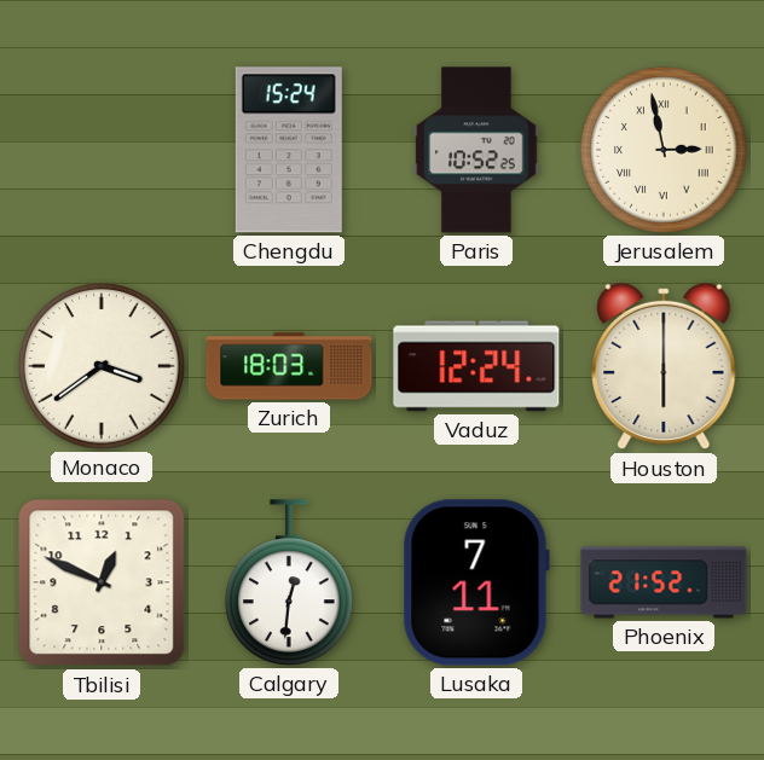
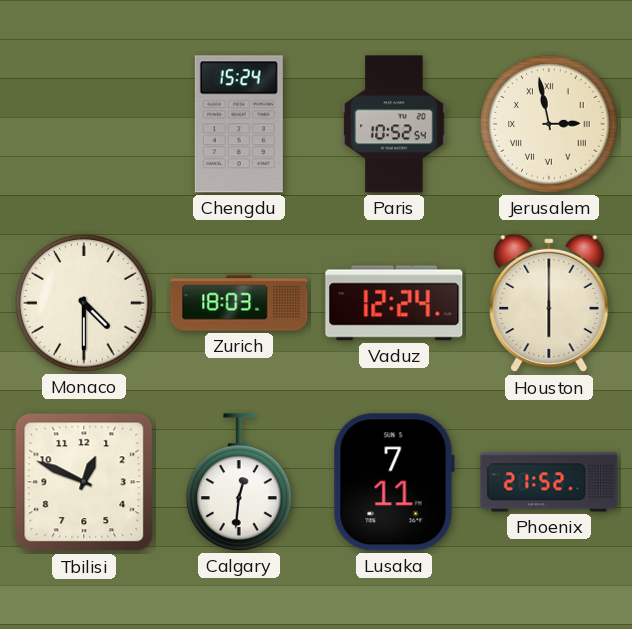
Paris: 10:52:25 -> 10:52:54
Monaco: 3:39 -> 4:30
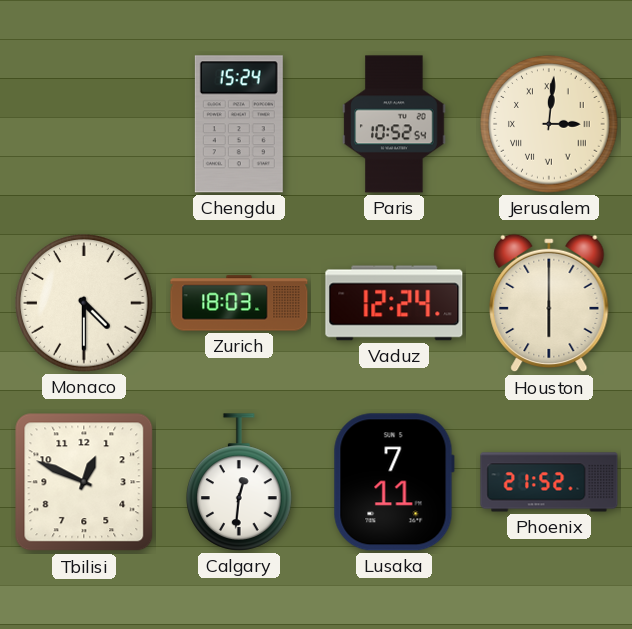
Jerusalem: 2:58 -> 3:01
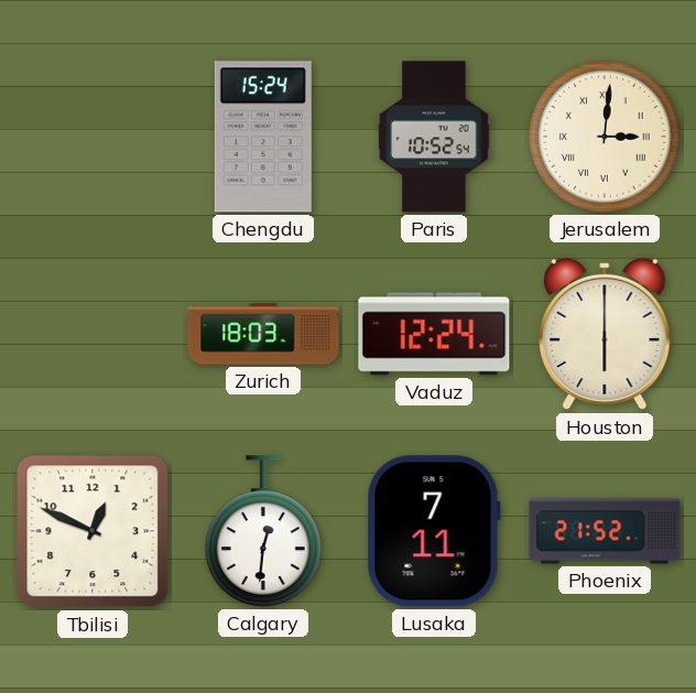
Monaco: 4:30 -> none
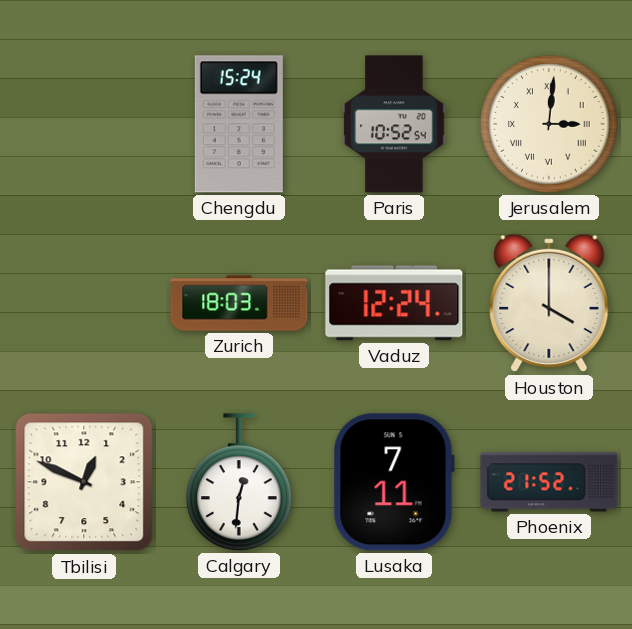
Houston: 6:00 -> 4:00
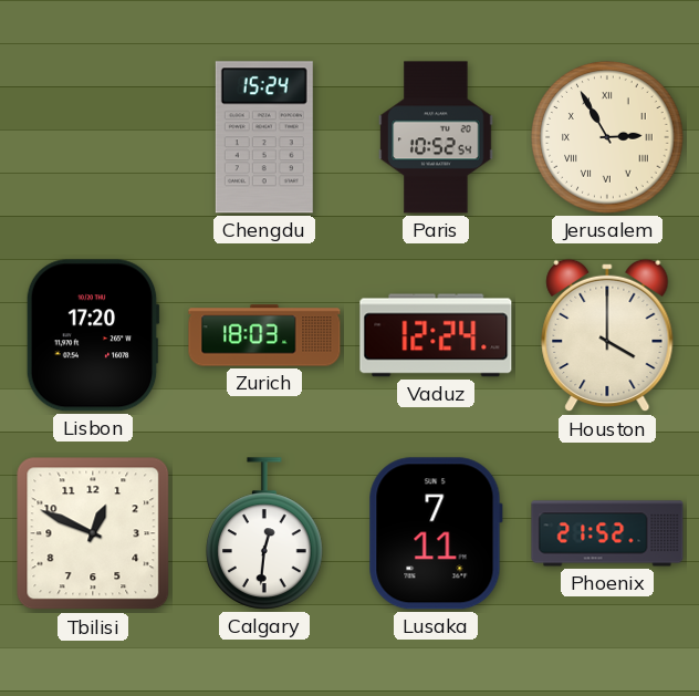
Jerusalem: 3:01 -> 2:55
Lisbon: none -> 17:20
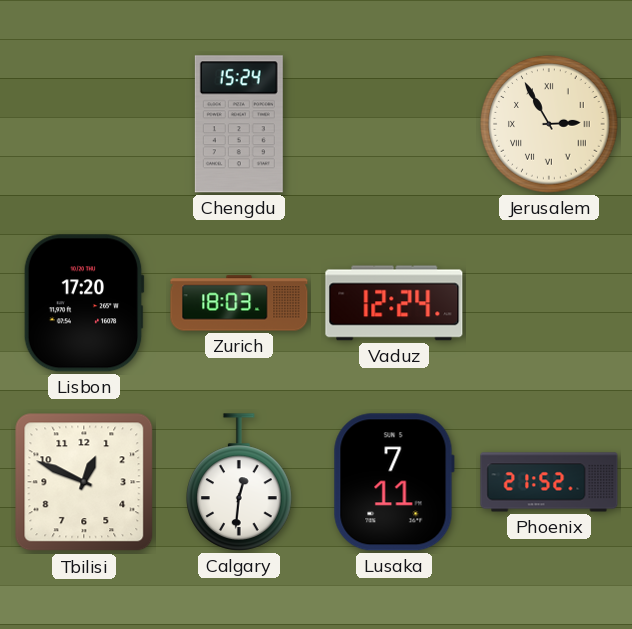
Paris: 10:52 -> none
Houston: 4:00 -> none
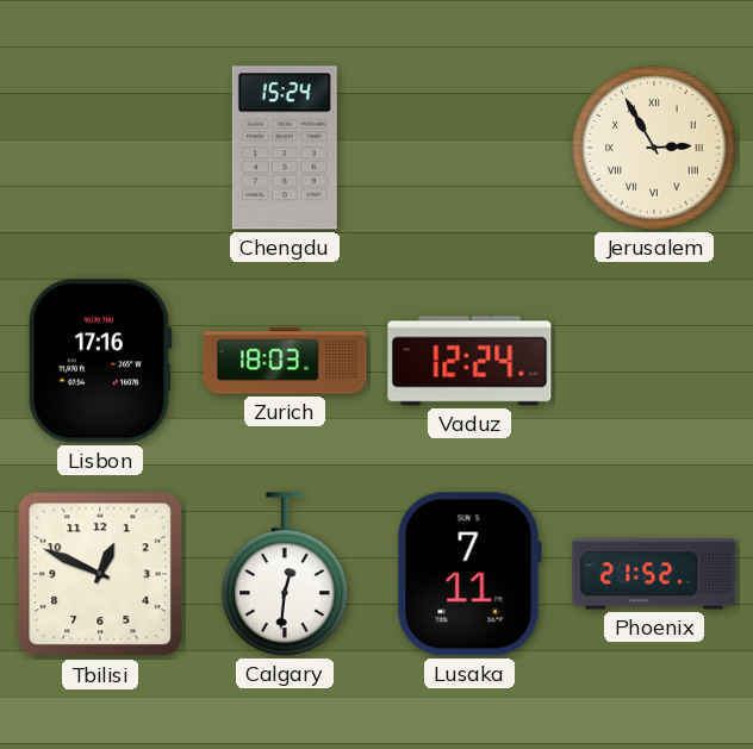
Lisbon: 17:20 -> 17:16
